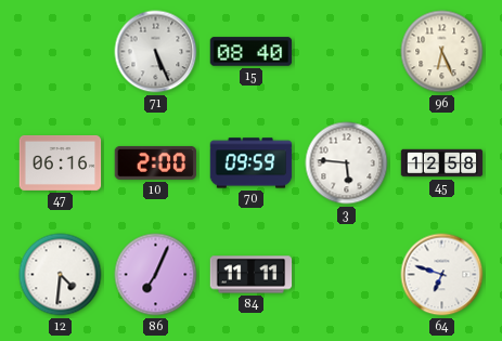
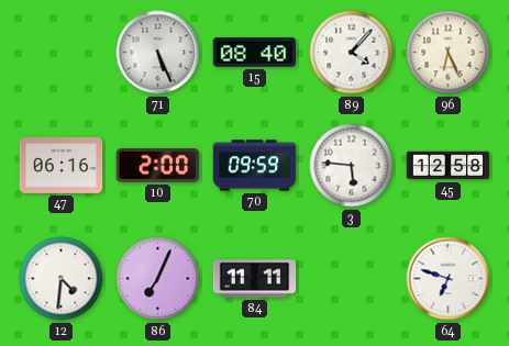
89: none -> 4:07
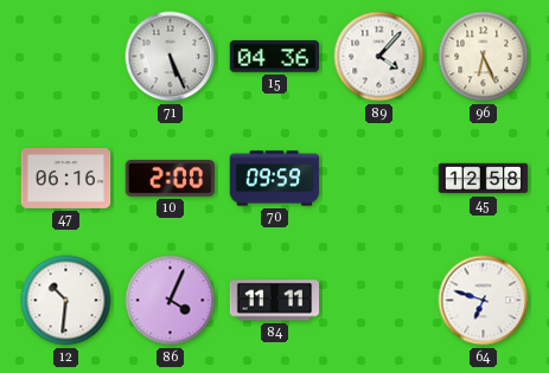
15: 08:40 -> 04:36
3: 5:46 -> none
12: 4:31 -> 10:31
86: 7:04 -> 4:04
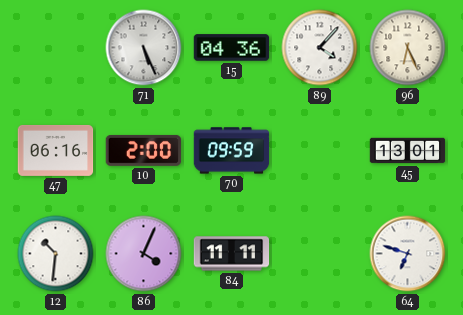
45: 12:58 -> 13:01
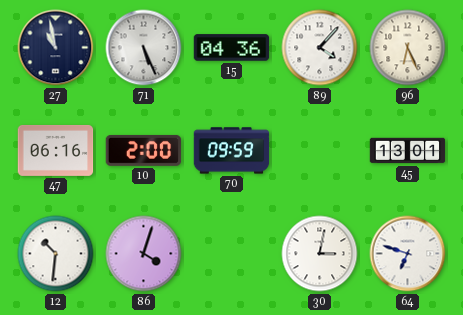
27: none -> 10:58
86: 4:04 -> 4:03
84: 11:11 -> none
30: none -> 3:02
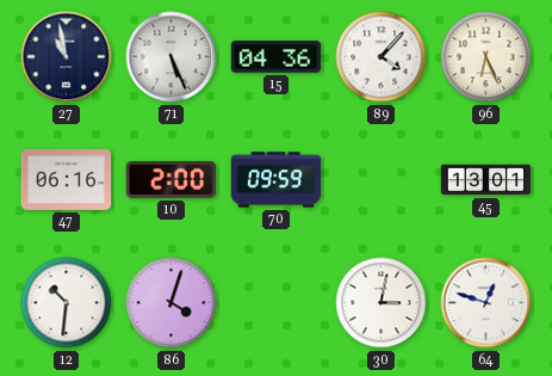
64: 6:48 -> 12:48
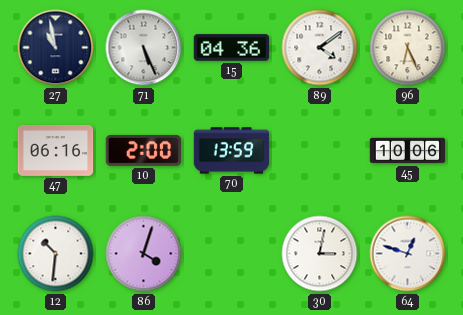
89: 4:07 -> 4:09
70: 09:59 -> 13:59
45: 13:01 -> 10:06
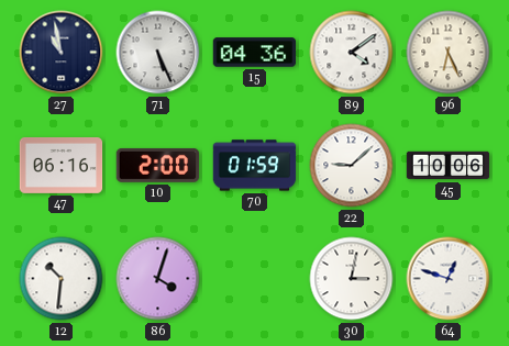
70: 13:59 -> 01:59
22: none -> 9:08
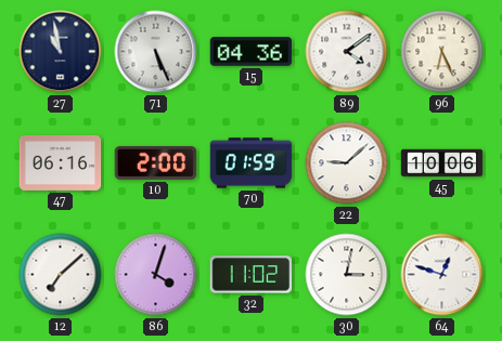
12: 10:31 -> 7:08
32: none -> 11:02
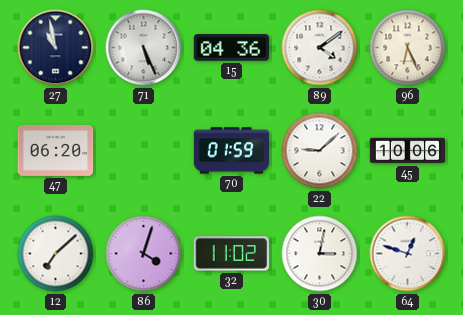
47: 06:16 -> 06:20
10: 2:00 -> none
